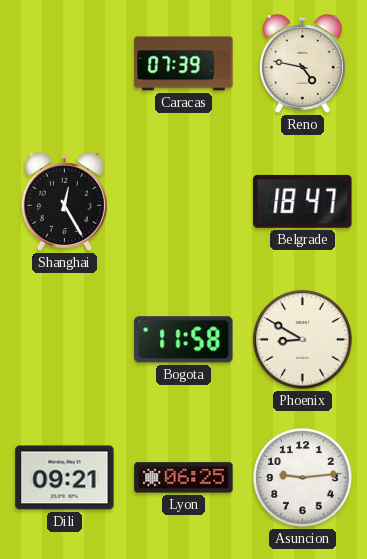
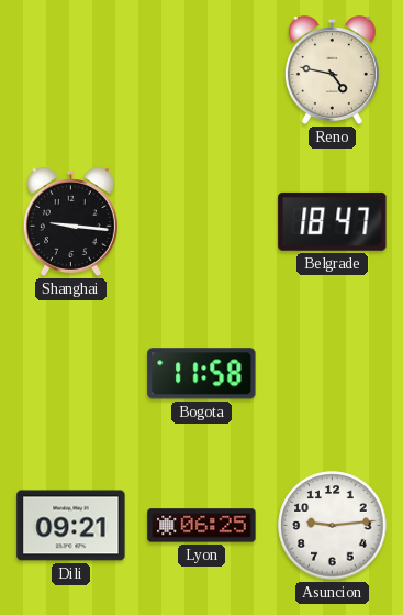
Caracas: 07:39 -> none
Shanghai: 12:25 -> 9:16
Phoenix: 8:50 -> none
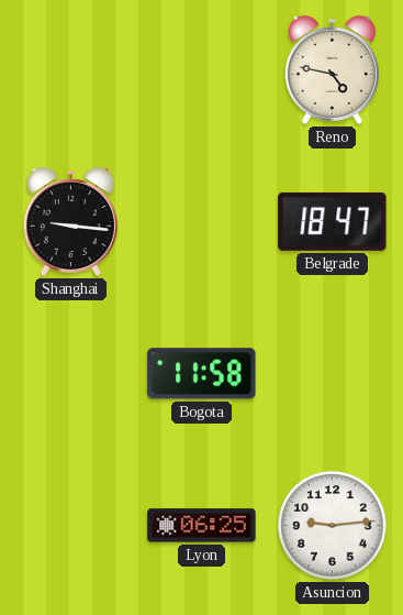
Dili: 09:21 -> none
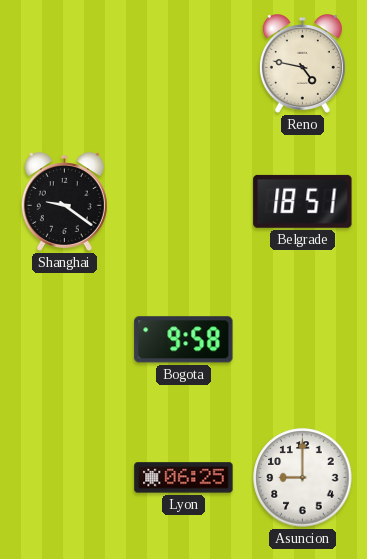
Shanghai: 9:16 -> 9:21
Belgrade: 18:47 -> 18:51
Bogota: 11:58 -> 9:58
Asuncion: 9:14 -> 9:00
